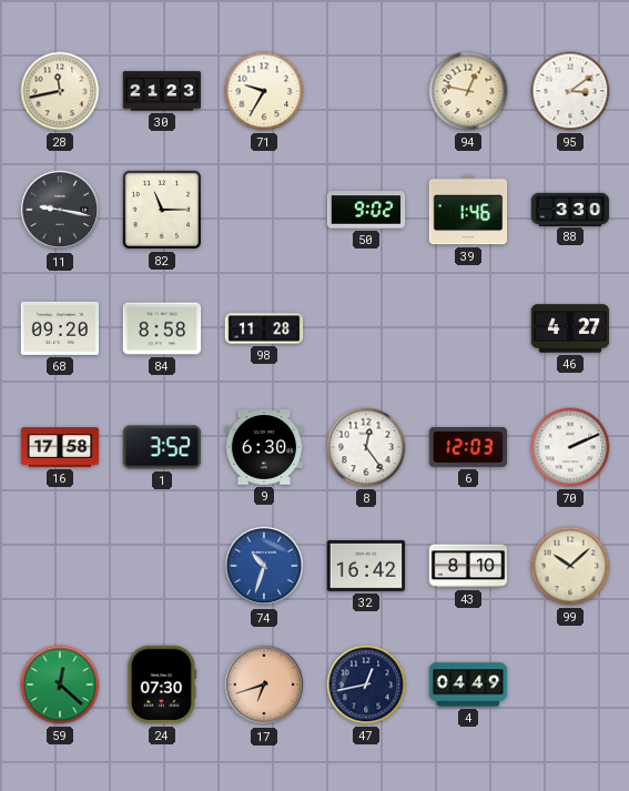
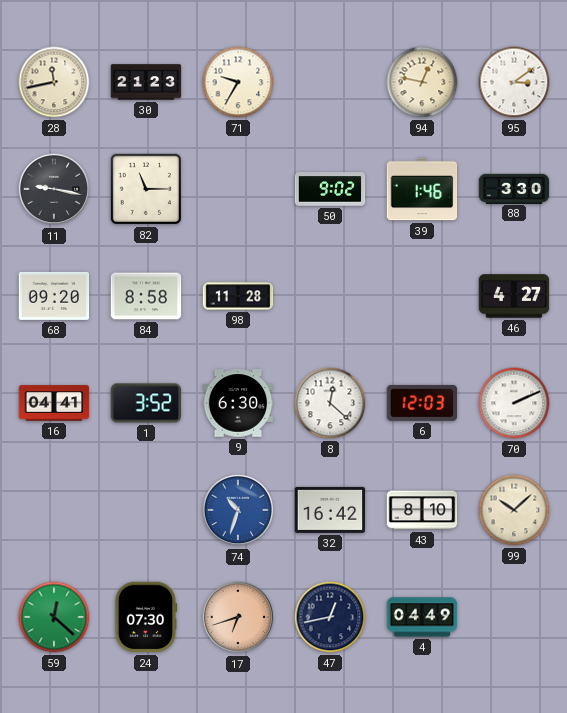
16: 17:58 -> 04:41
8: 12:24 -> 12:22
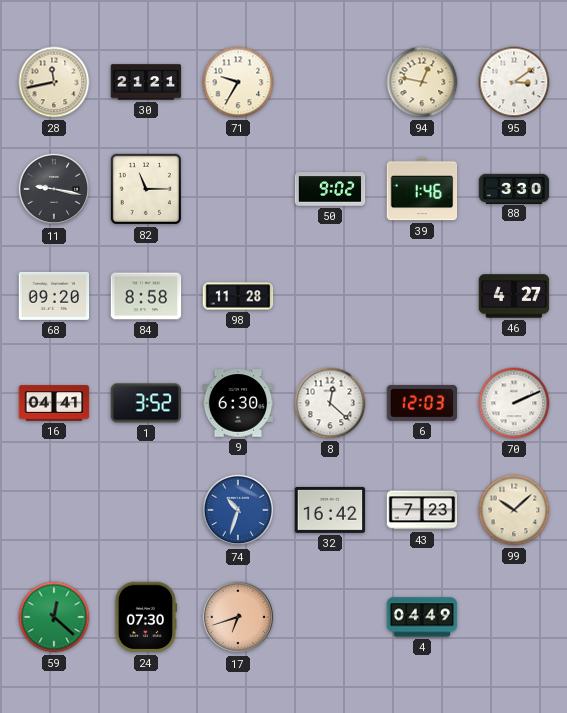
30: 21:23 -> 21:21
43: 8:10 -> 7:23
47: 12:43 -> none
